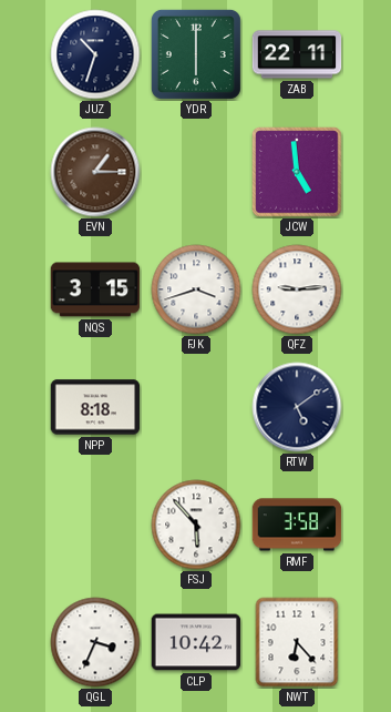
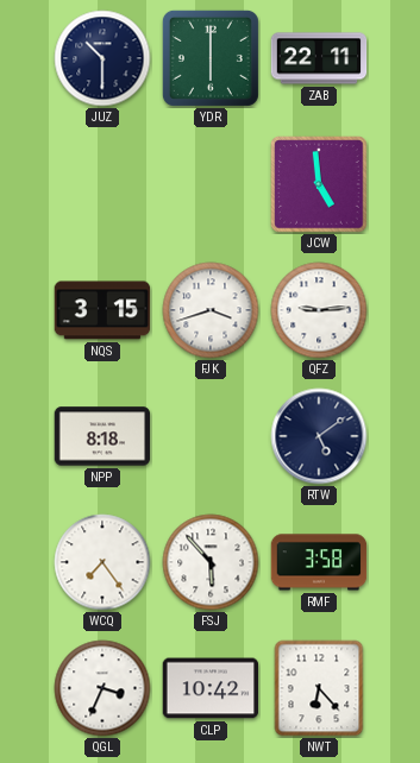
JUZ: 10:33 -> 10:30
EVN: 1:15 -> none
WCQ: none -> 7:24
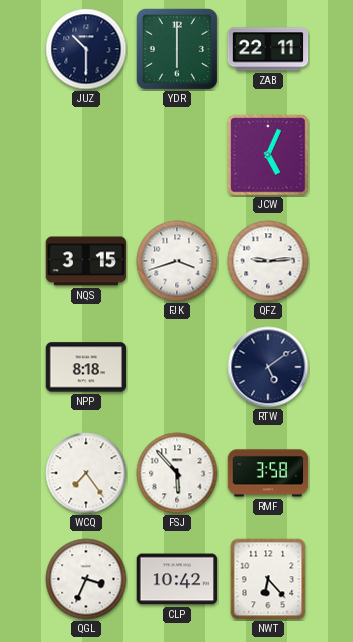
JCW: 4:59 -> 5:04
